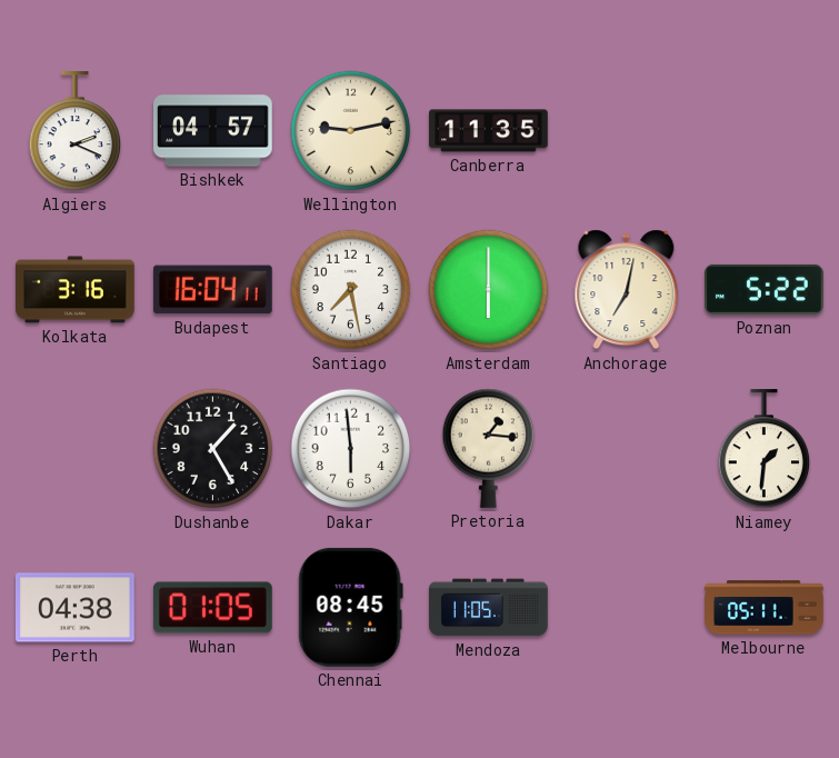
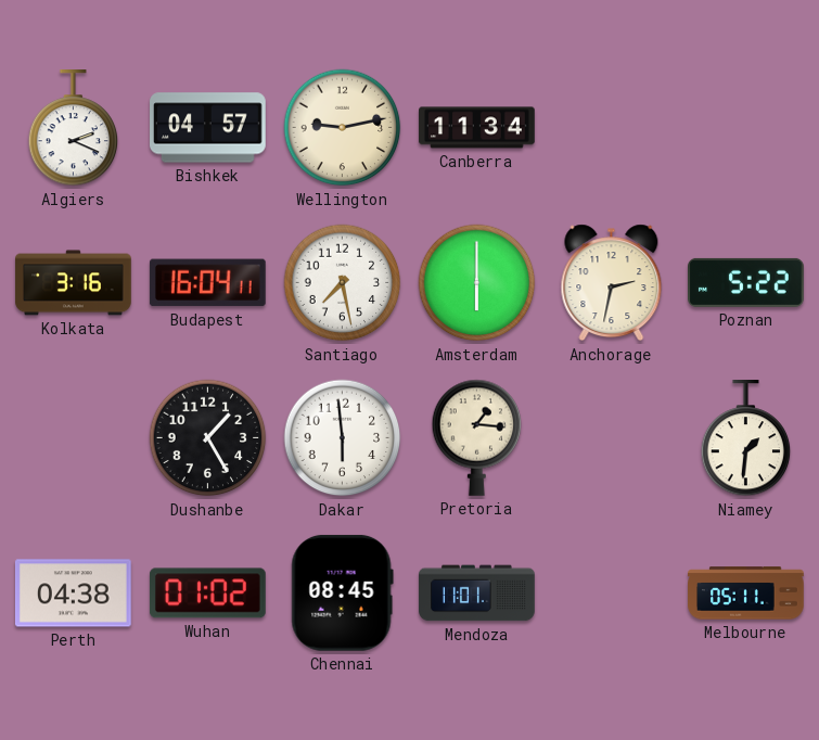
Canberra: 11:35 -> 11:34
Anchorage: 7:02 -> 2:32
Wuhan: 01:05 -> 01:02
Mendoza: 11:05 -> 11:01
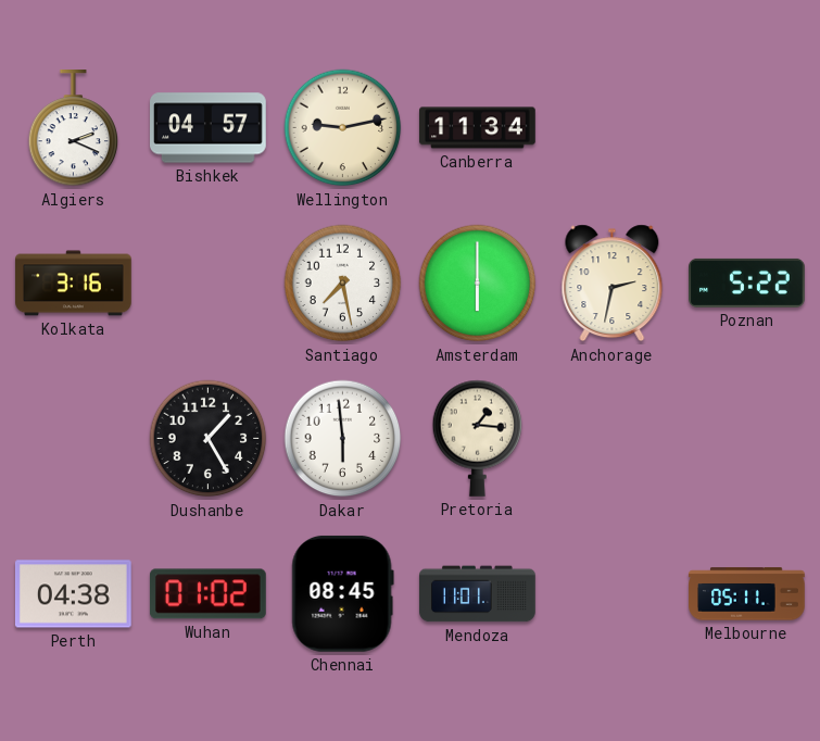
Budapest: 16:04 -> none
Niamey: 1:31 -> none
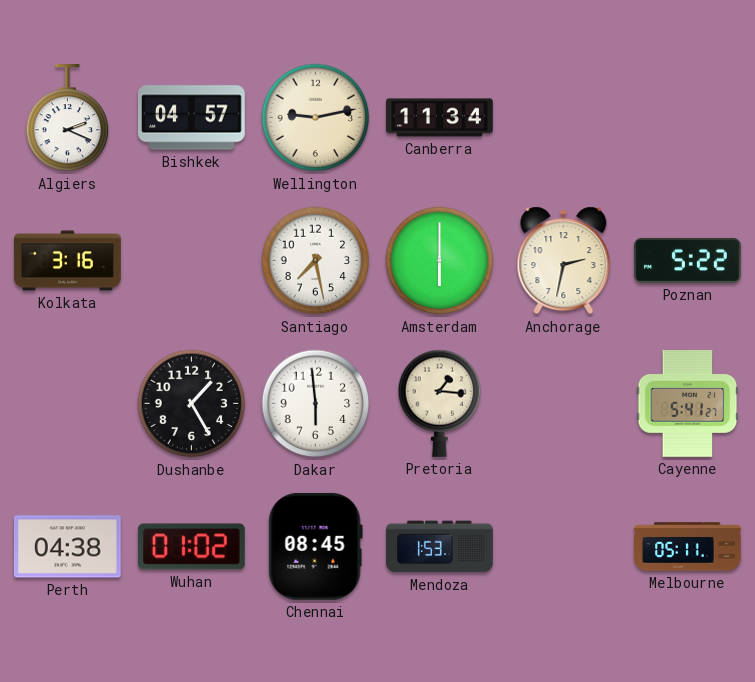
Cayenne: none -> 5:41
Mendoza: 11:01 -> 1:53
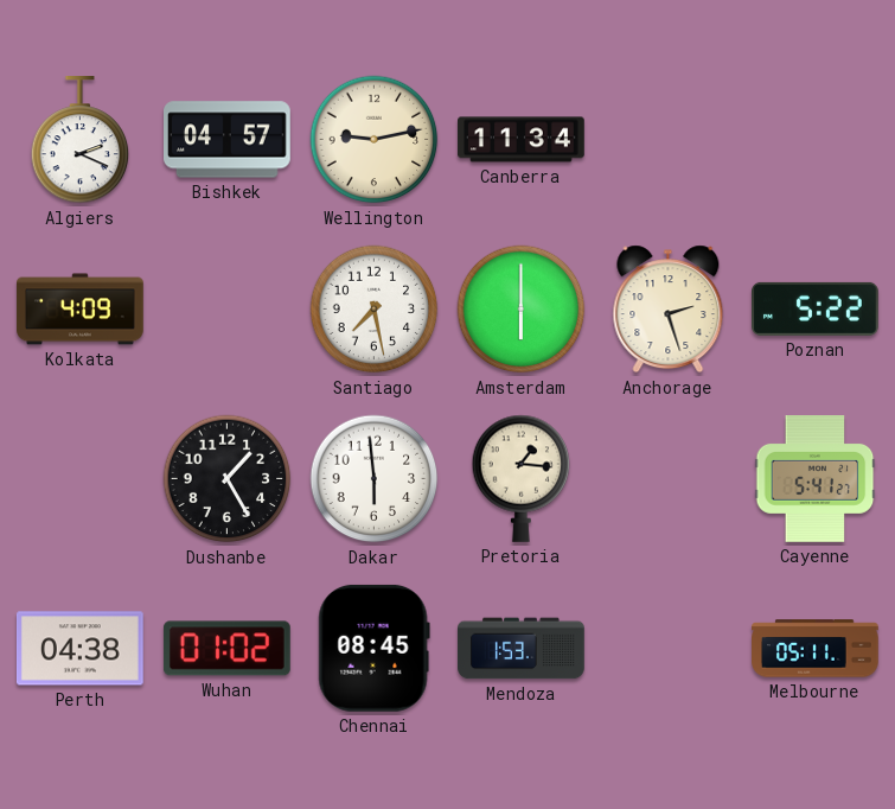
Kolkata: 3:16 -> 4:09
Anchorage: 2:32 -> 2:27
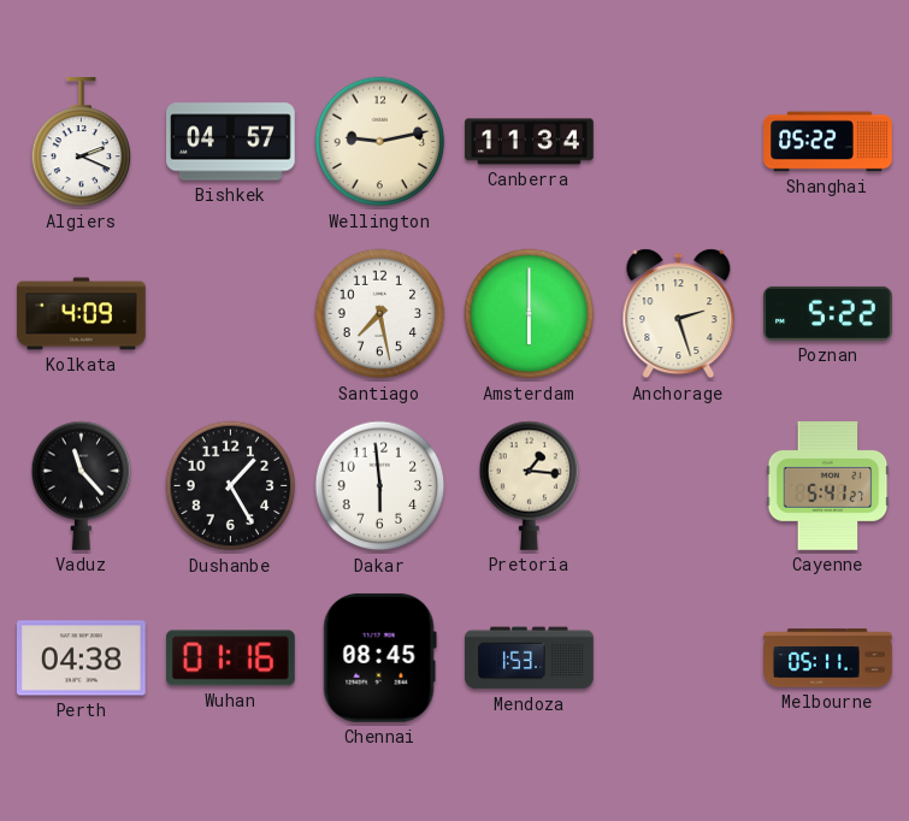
Shanghai: none -> 05:22
Vaduz: none -> 11:23
Wuhan: 01:02 -> 01:16
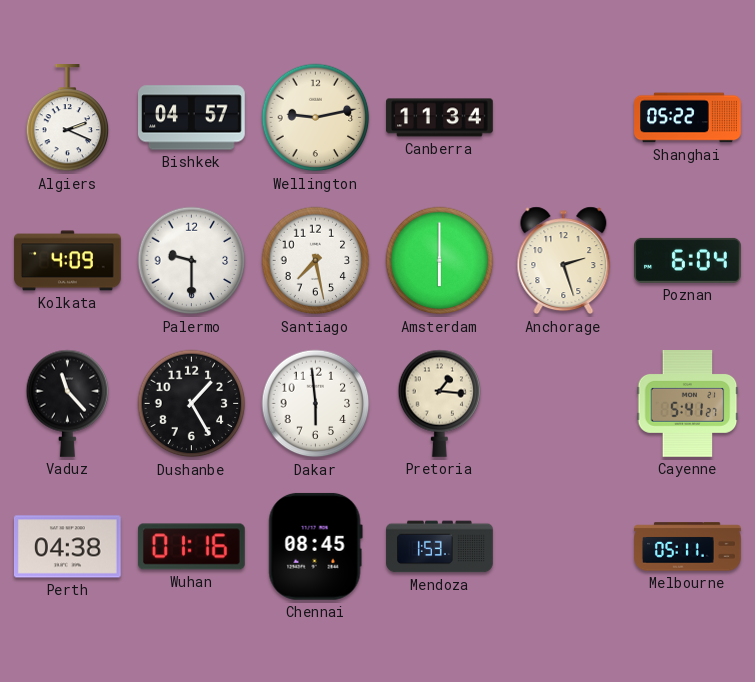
Palermo: none -> 9:30
Poznan: 5:22 -> 6:04
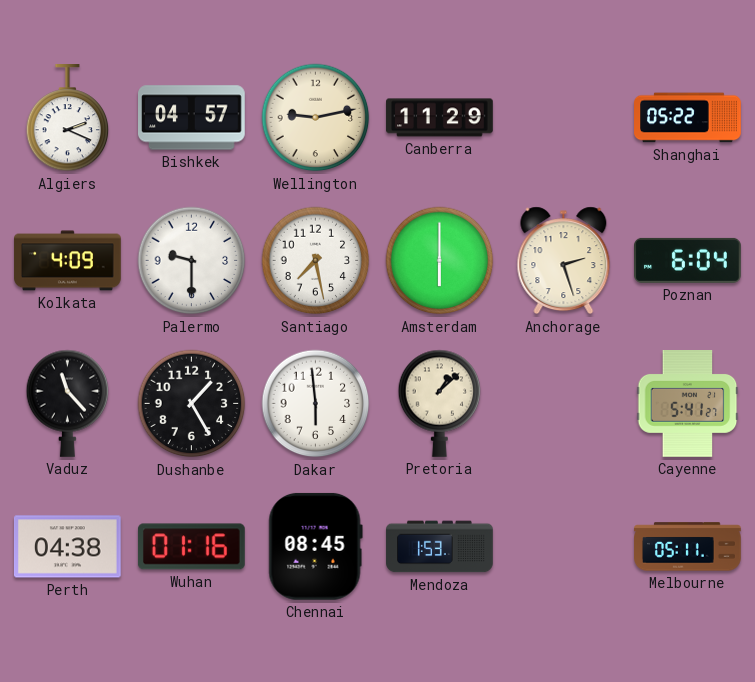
Canberra: 11:34 -> 11:29
Pretoria: 1:16 -> 1:08
